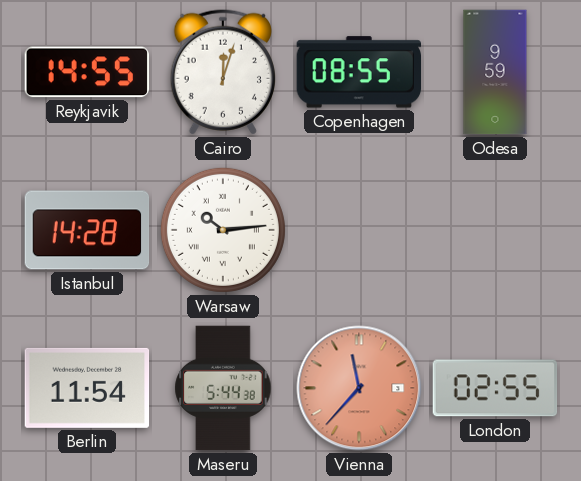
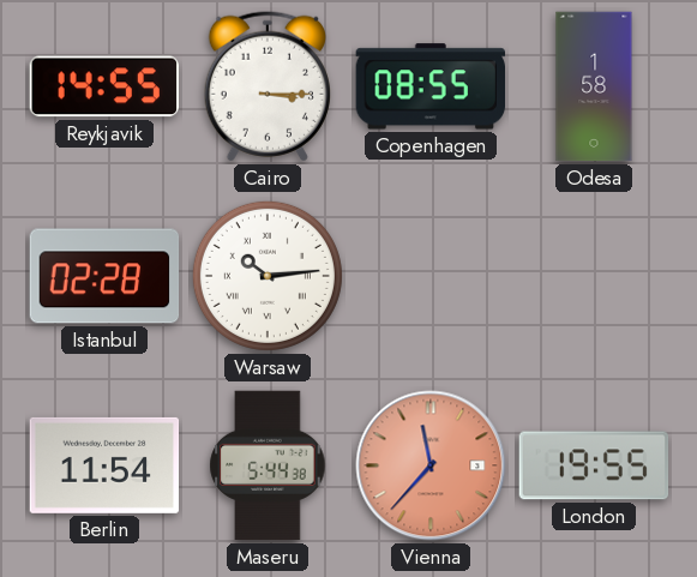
Cairo: 12:03 -> 3:15
Odesa: 9:59 -> 1:58
Istanbul: 14:28 -> 02:28
London: 02:55 -> 19:55
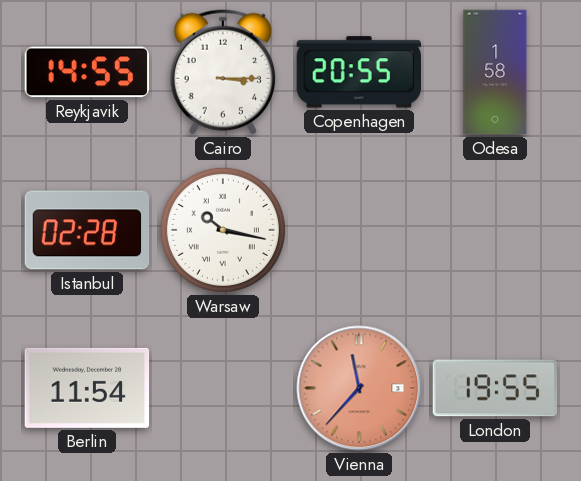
Copenhagen: 08:55 -> 20:55
Warsaw: 10:14 -> 10:17
Maseru: 5:44 -> none
